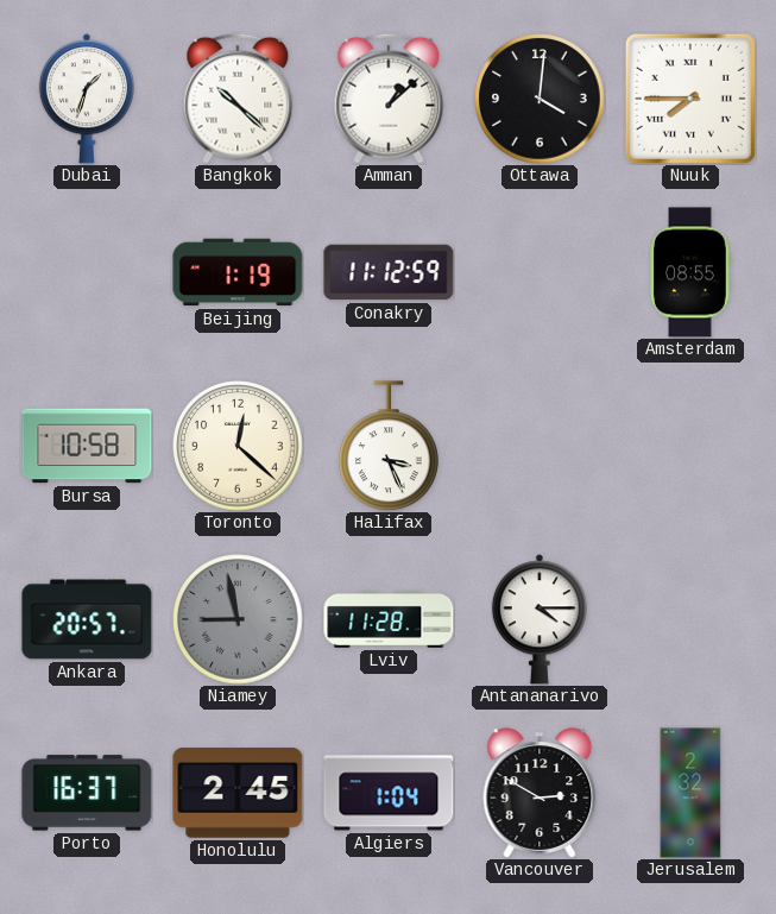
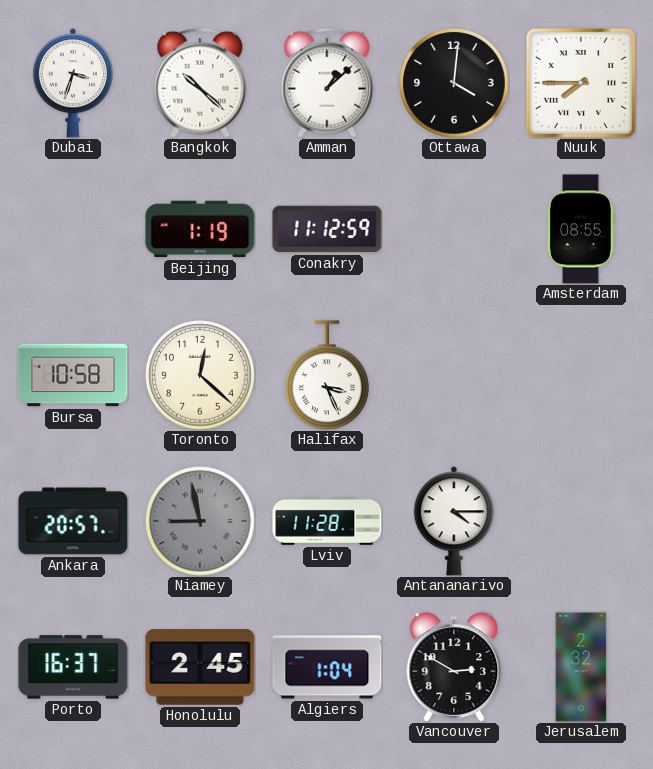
Dubai: 1:33 -> 3:33
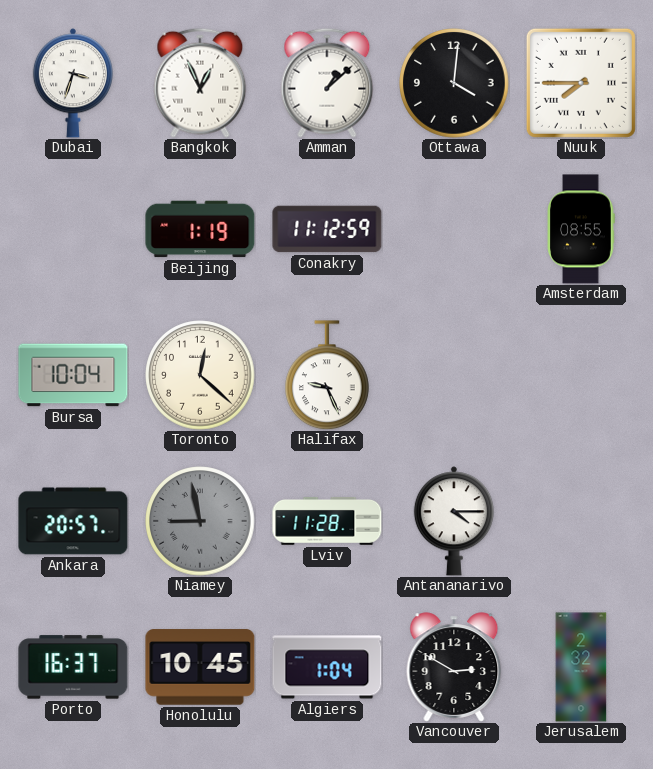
Bangkok: 10:22 -> 12:56
Bursa: 10:58 -> 10:04
Halifax: 3:26 -> 9:26
Honolulu: 2:45 -> 10:45
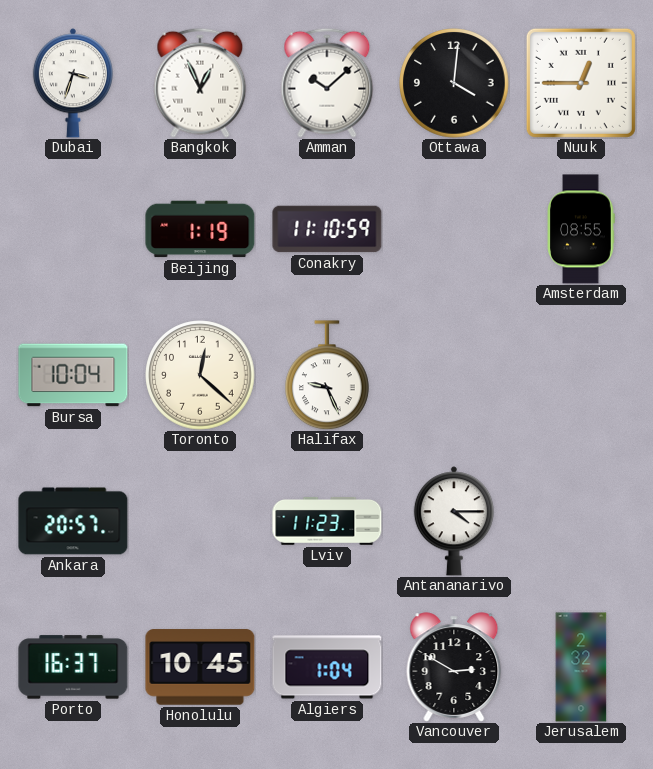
Amman: 1:08 -> 10:08
Nuuk: 7:45 -> 12:45
Conakry: 11:12 -> 11:10
Niamey: 8:58 -> none
Lviv: 11:28 -> 11:23
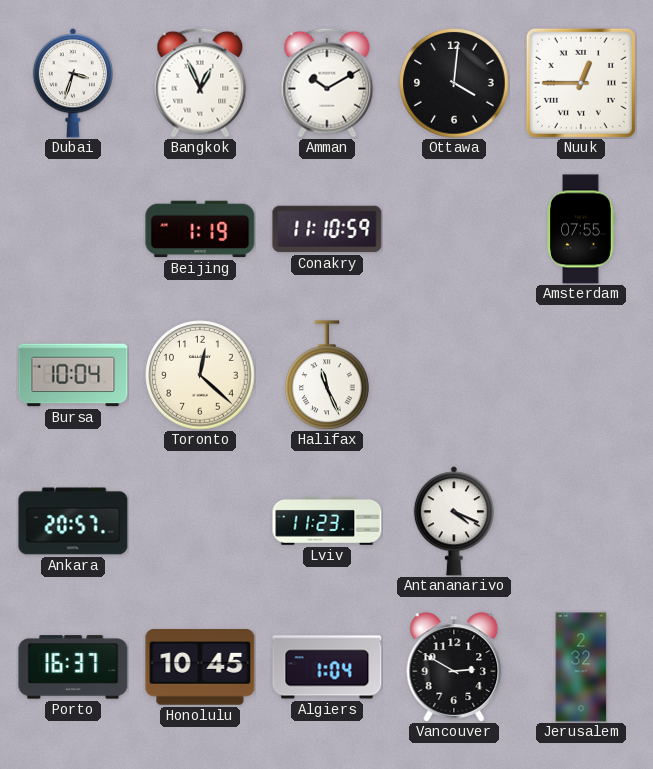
Amman: 10:08 -> 10:10
Amsterdam: 08:55 -> 07:55
Halifax: 9:26 -> 11:26
Antananarivo: 4:15 -> 4:19
